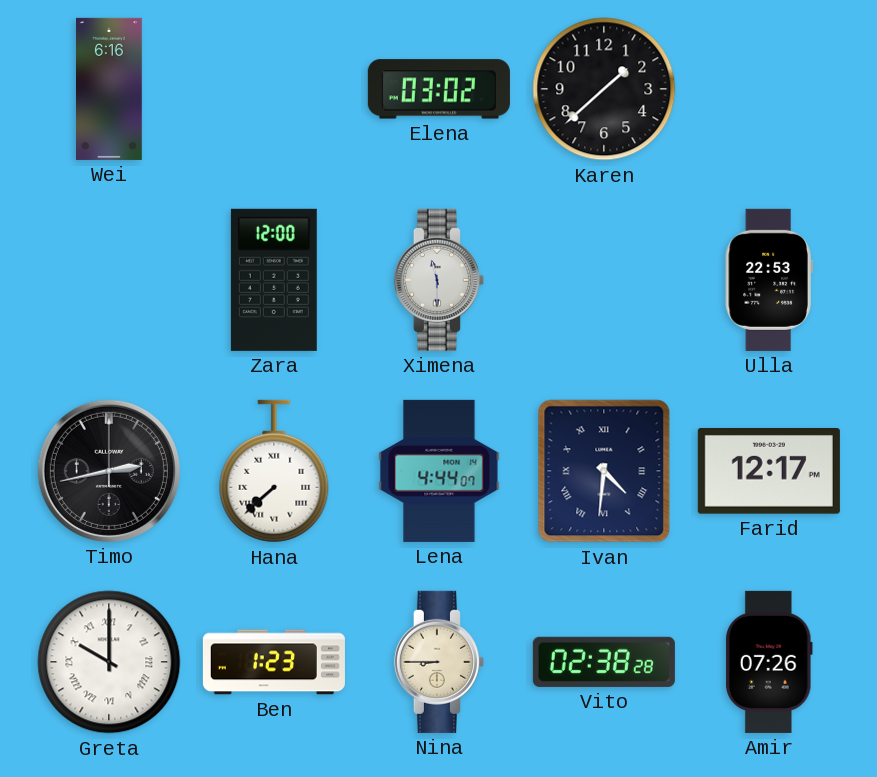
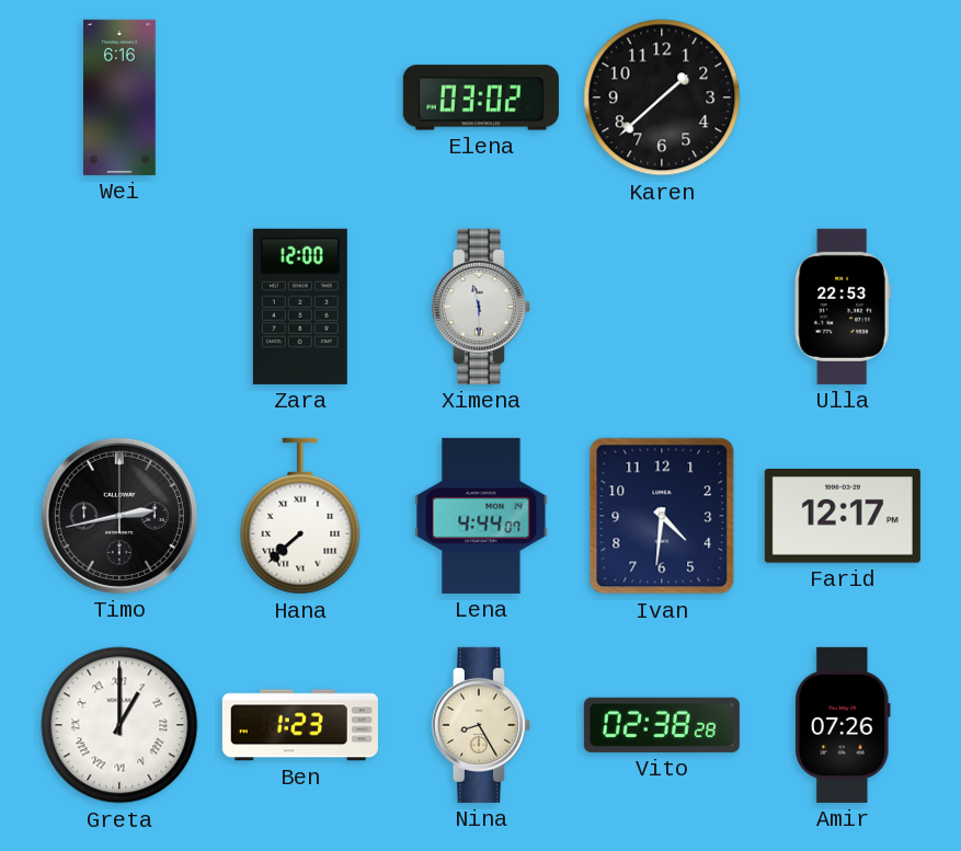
Ivan numerals: Roman -> Arabic
Greta: 10:00 -> 1:00
Nina: 8:45 -> 8:25
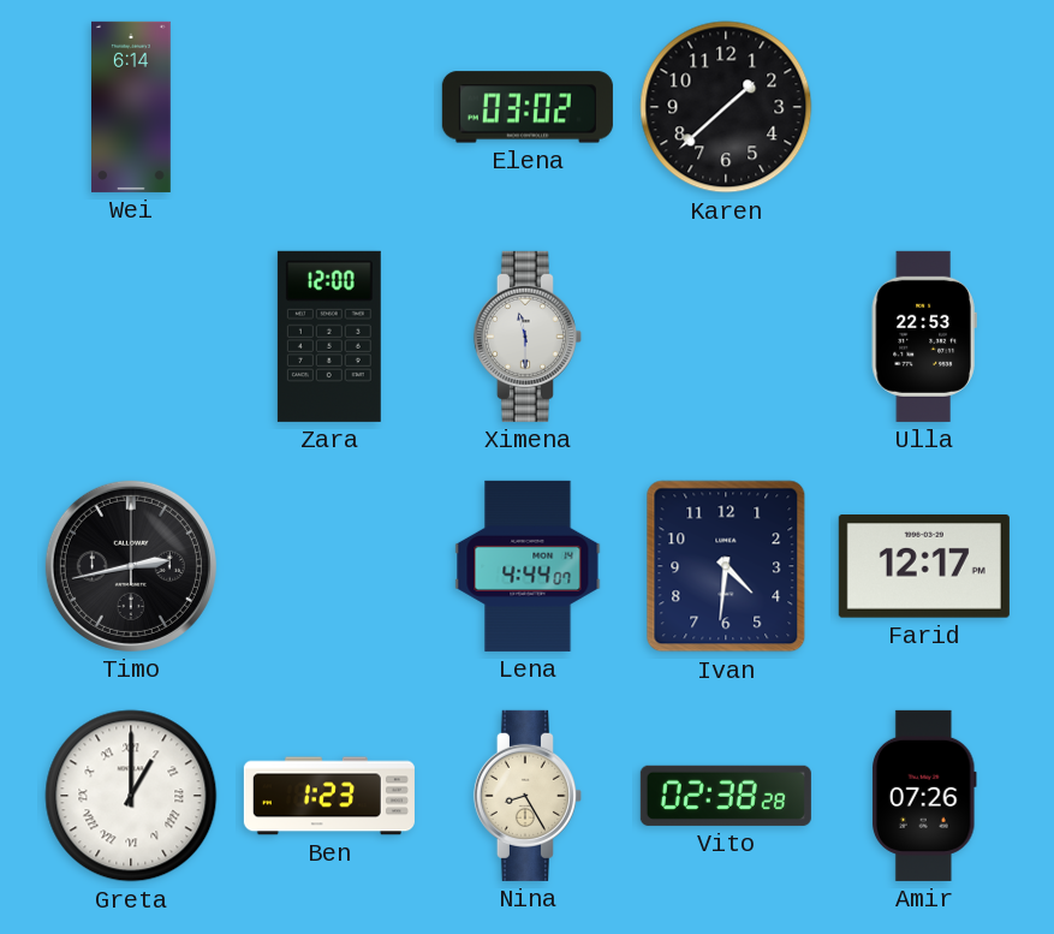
Wei: 6:16 -> 6:14
Hana: 7:38 -> none
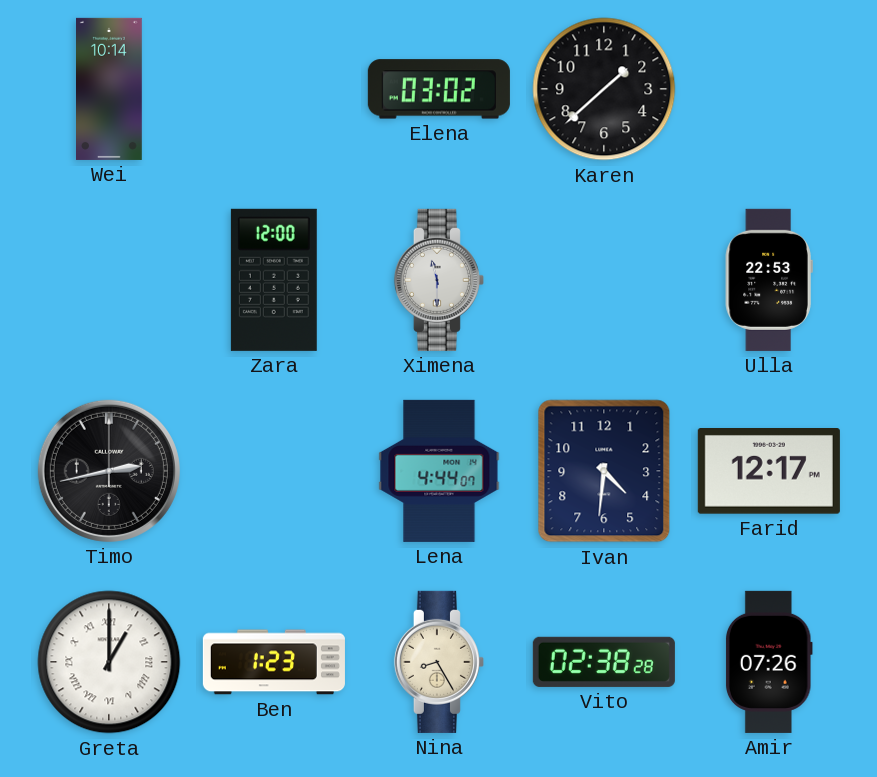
Wei: 6:14 -> 10:14
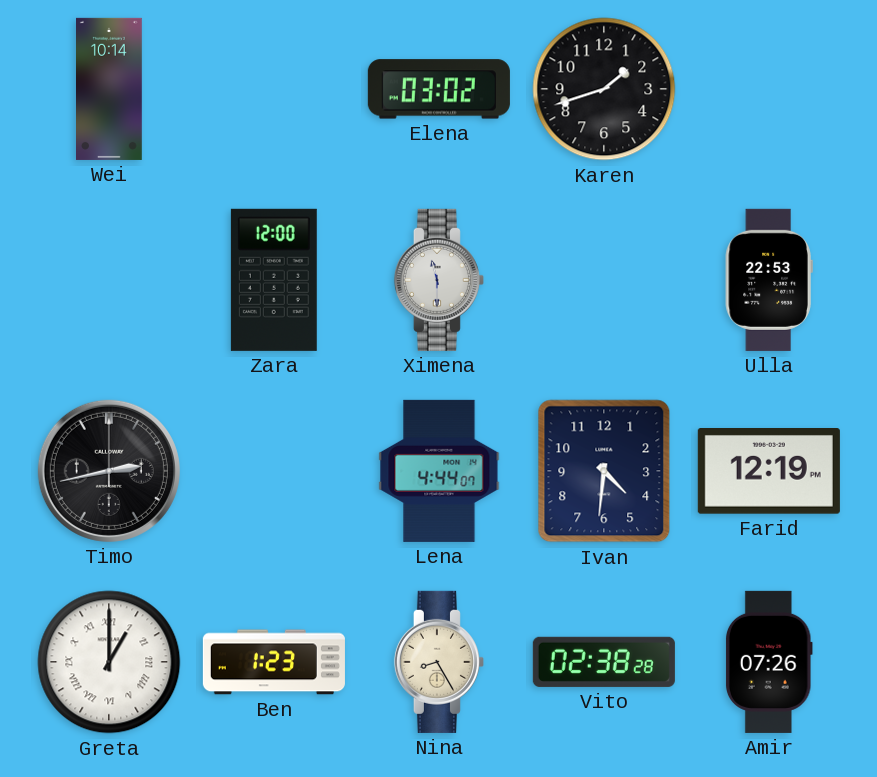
Karen: 1:38 -> 1:42
Farid: 12:17 -> 12:19
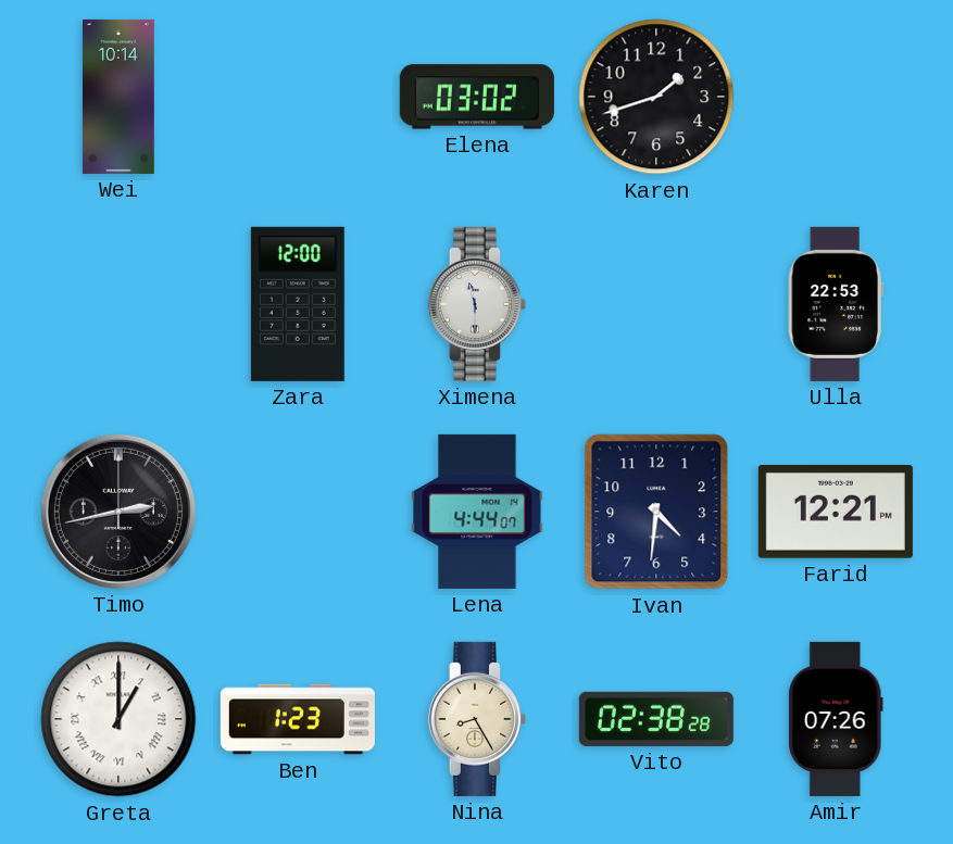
Farid: 12:19 -> 12:21
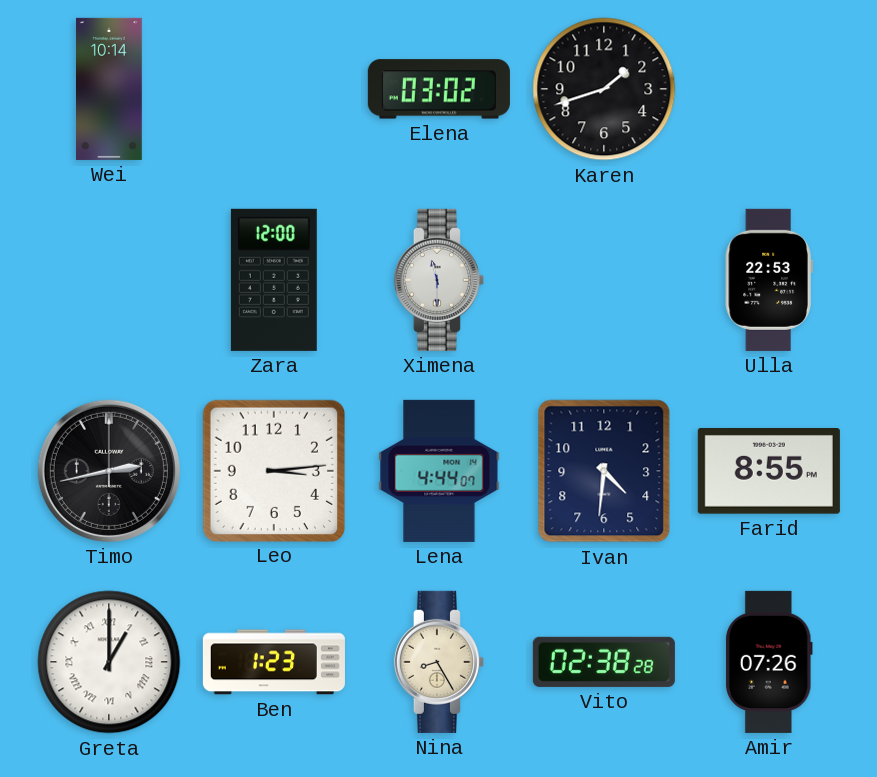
Leo: none -> 3:14
Farid: 12:21 -> 8:55
